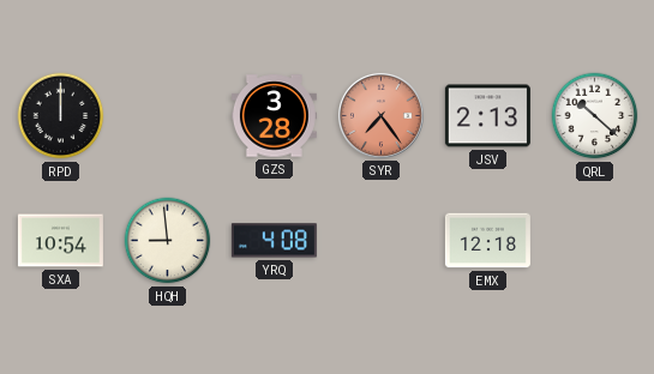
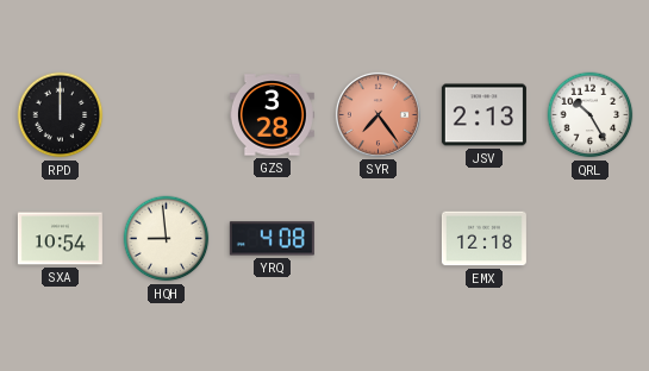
QRL: 10:22 -> 10:25
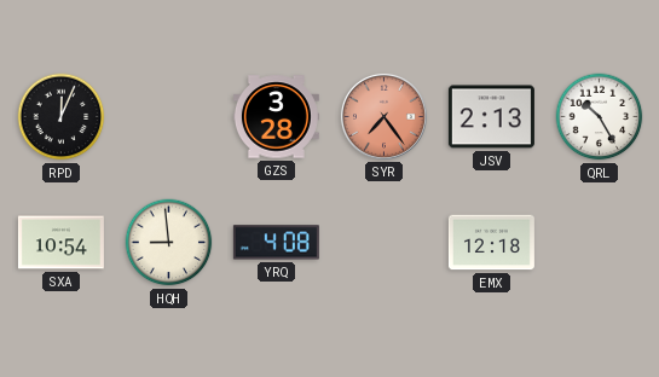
RPD: 12:00 -> 12:04
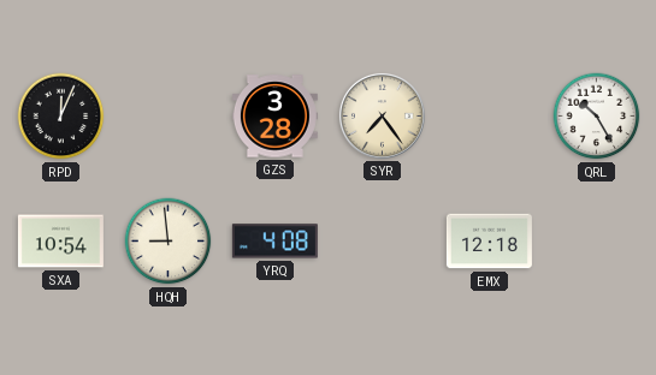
SYR dial: salmon -> cream
JSV: 2:13 -> none
